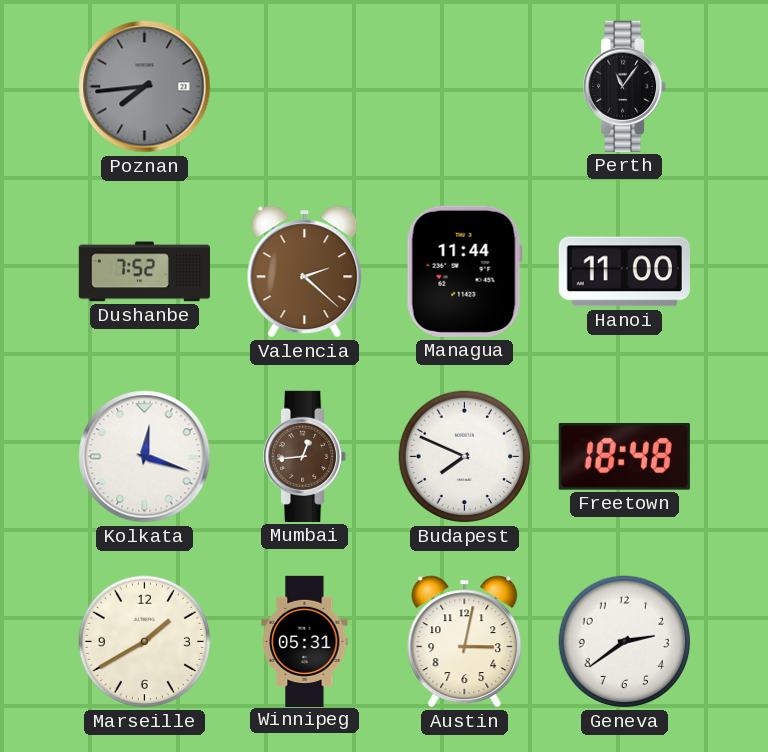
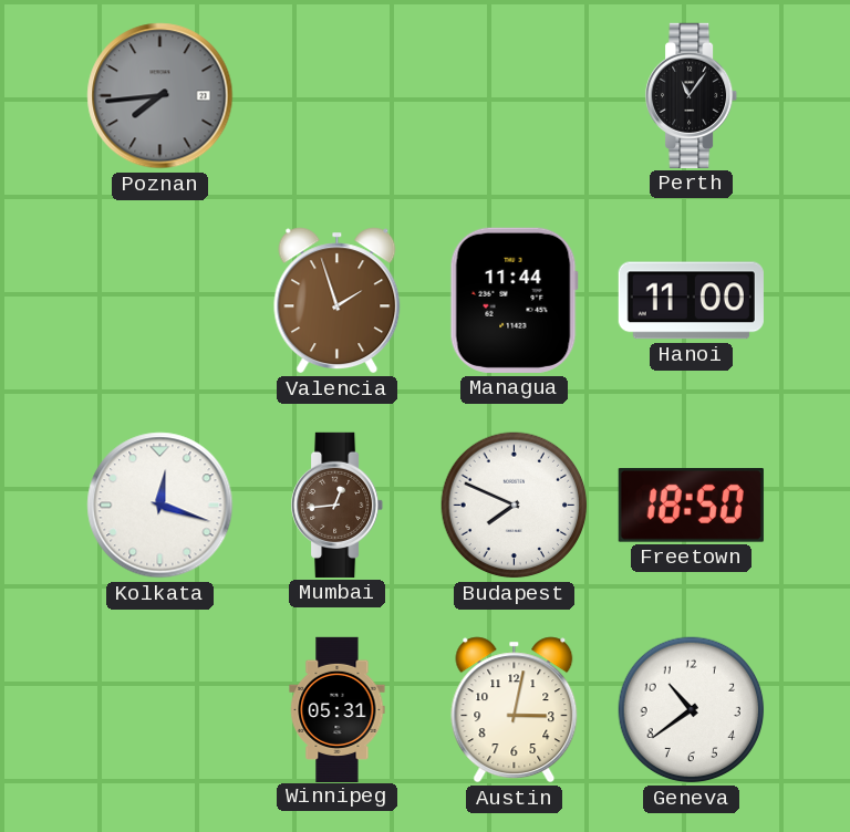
Dushanbe: 7:52 -> none
Valencia: 2:22 -> 1:57
Freetown: 18:48 -> 18:50
Marseille: 1:40 -> none
Geneva: 2:39 -> 10:39
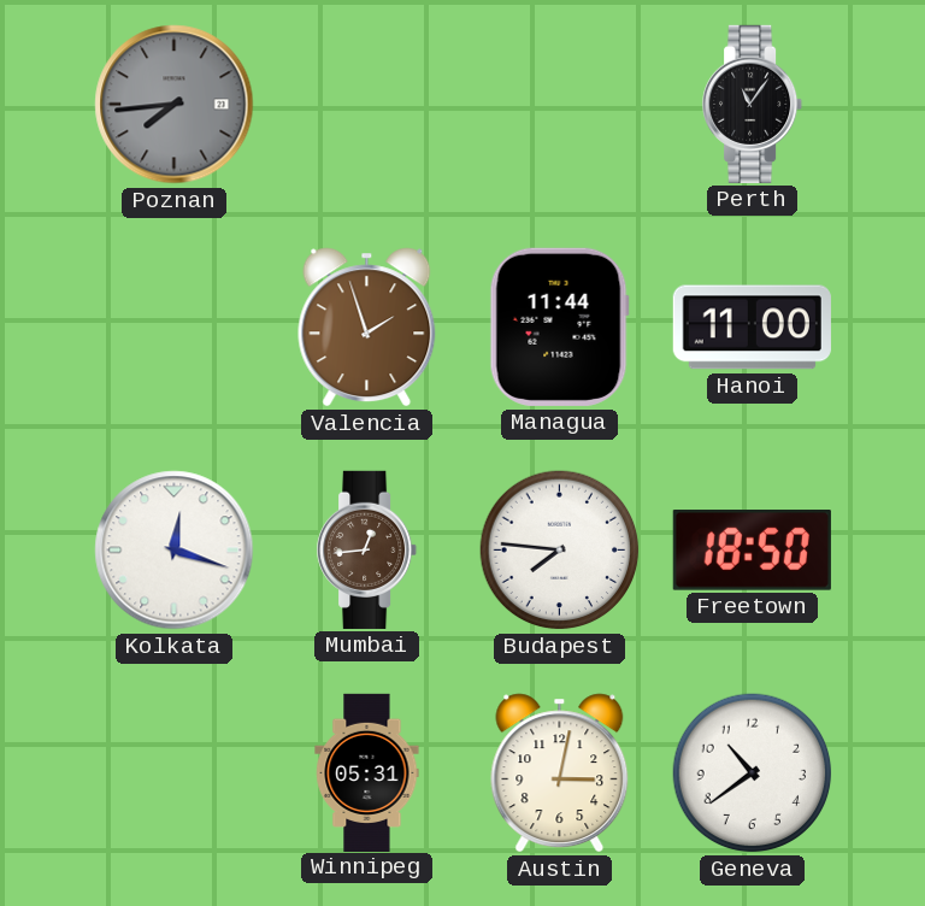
Budapest: 7:49 -> 7:46
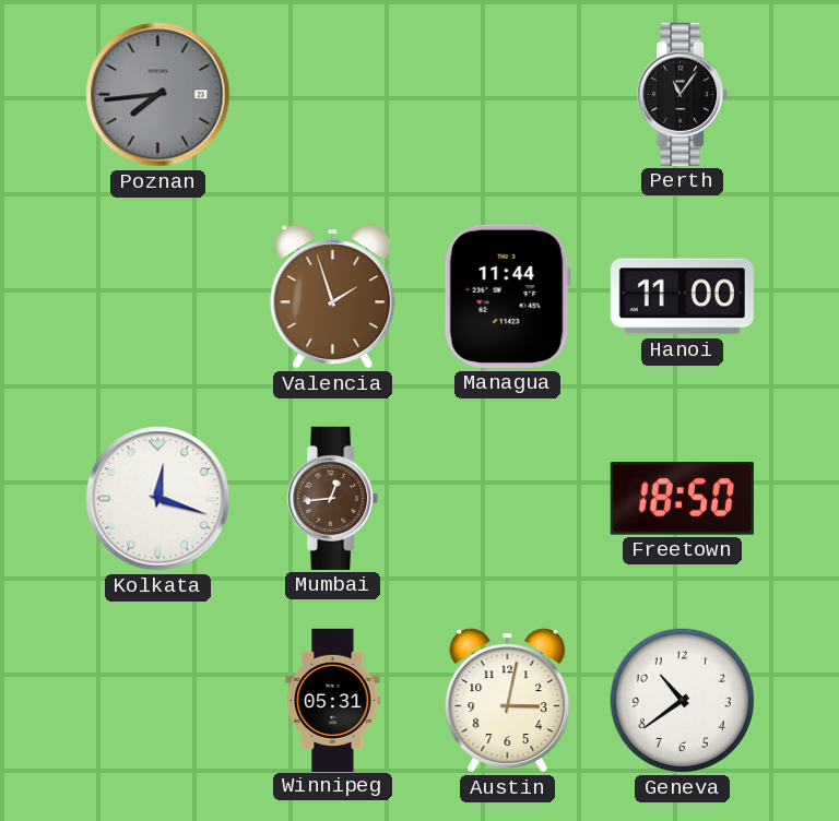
Budapest: 7:46 -> none
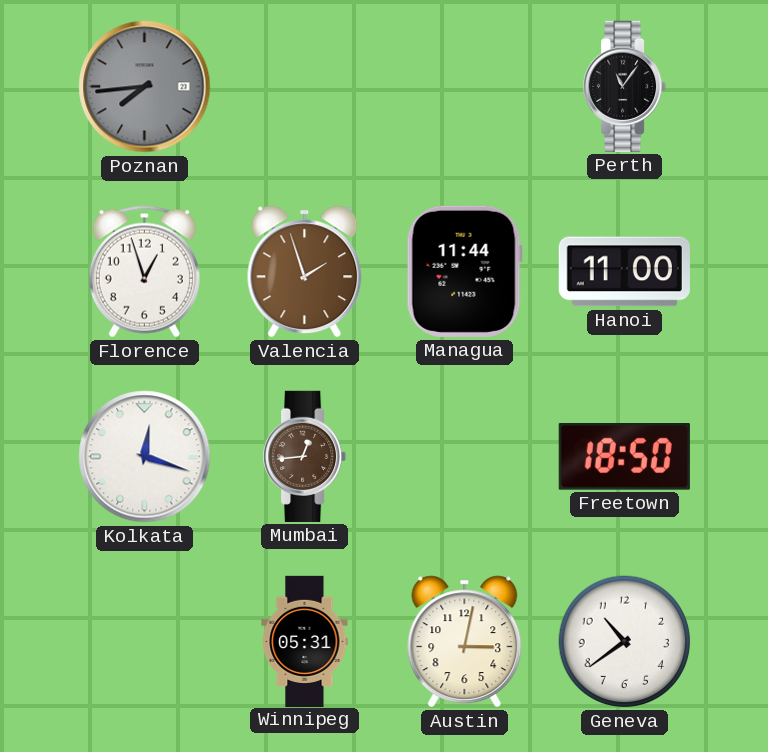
Florence: none -> 12:57
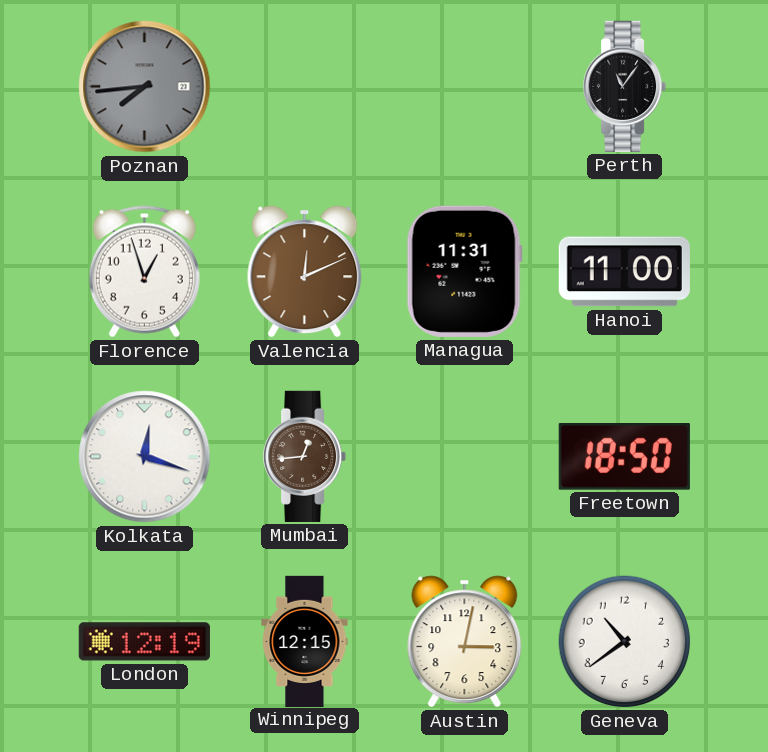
Valencia: 1:57 -> 12:11
Managua: 11:44 -> 11:31
London: none -> 12:19
Winnipeg: 05:31 -> 12:15
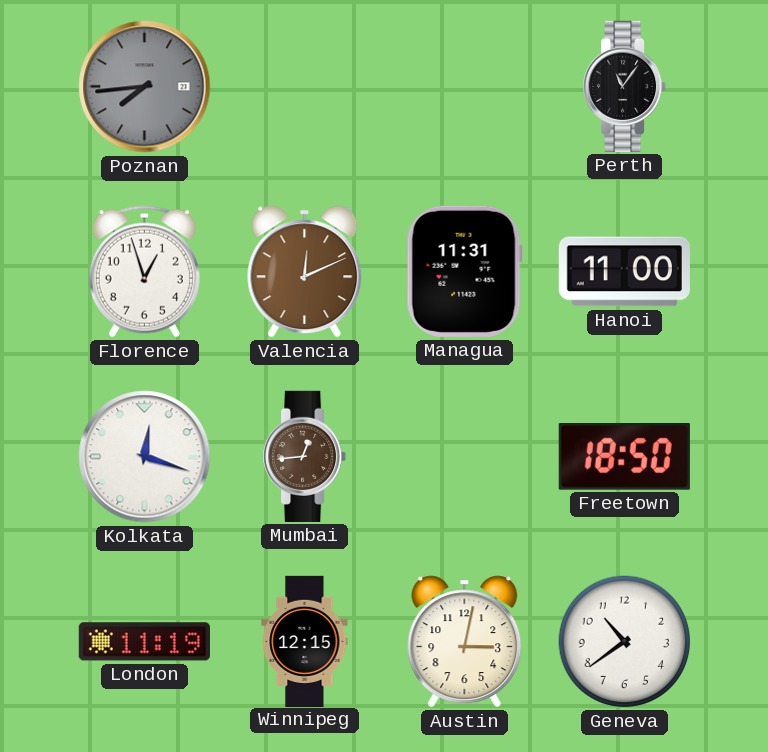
London: 12:19 -> 11:19
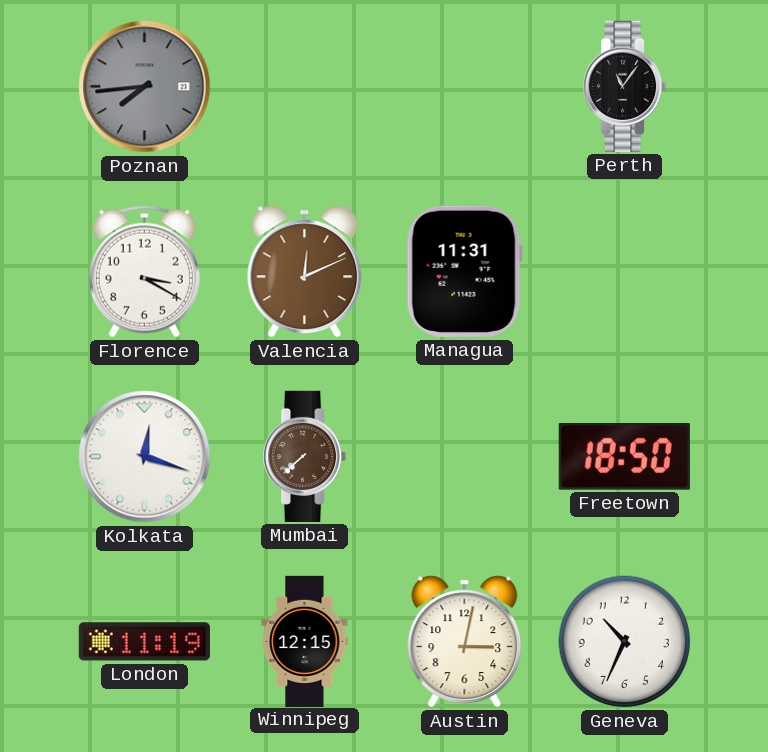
Florence: 12:57 -> 3:20
Hanoi: 11:00 -> none
Mumbai: 12:44 -> 7:38
Geneva: 10:39 -> 10:34
